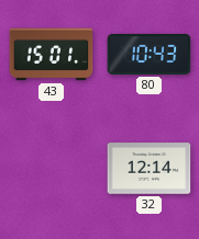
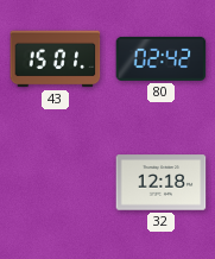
80: 10:43 -> 02:42
32: 12:14 -> 12:18
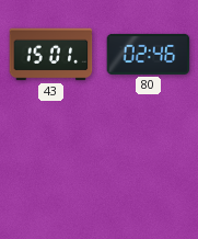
80: 02:42 -> 02:46
32: 12:18 -> none
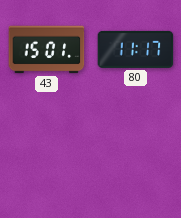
80: 02:46 -> 11:17
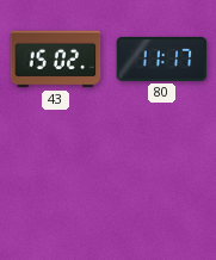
43: 15:01 -> 15:02
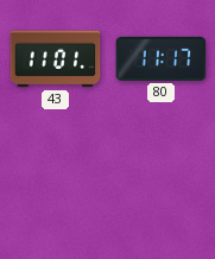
43: 15:02 -> 11:01
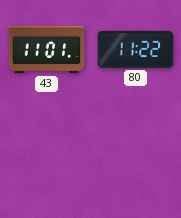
80: 11:17 -> 11:22
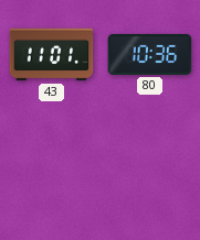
80: 11:22 -> 10:36
